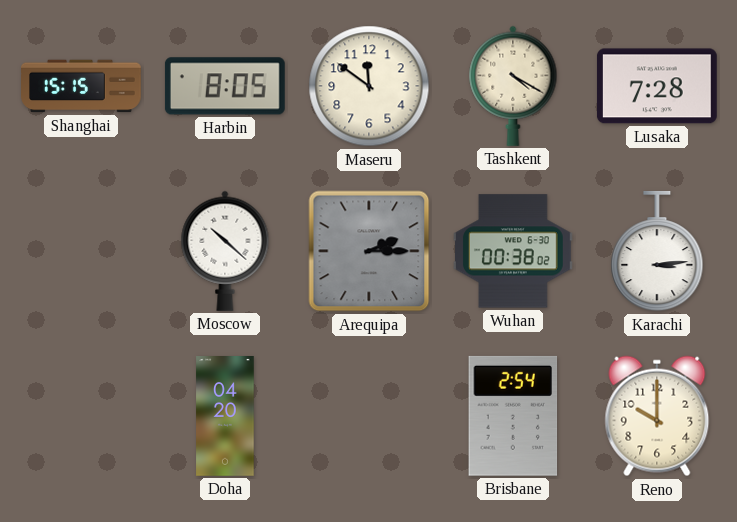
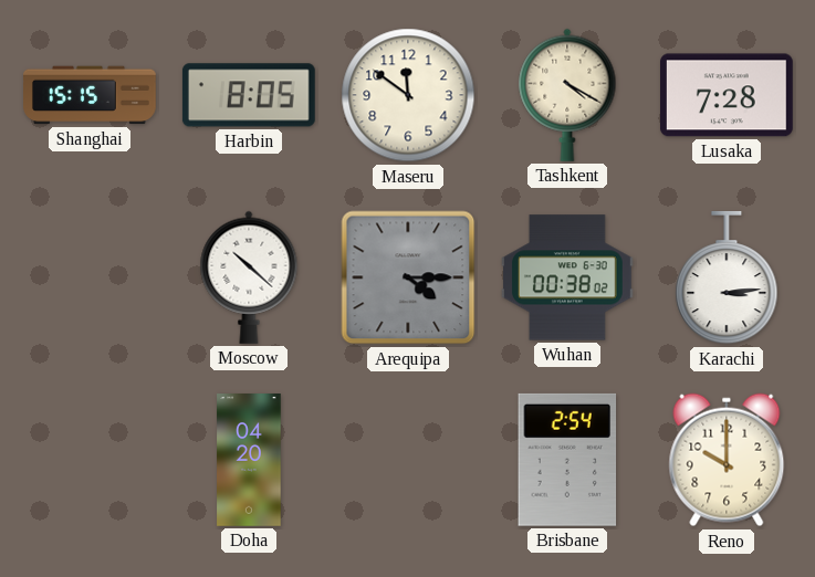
Arequipa: 2:15 -> 4:15
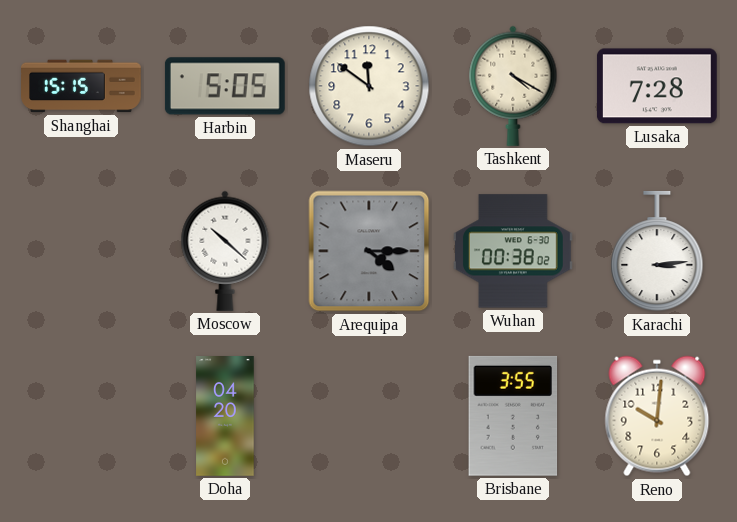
Harbin: 8:05 -> 5:05
Brisbane: 2:54 -> 3:55
Reno: 10:00 -> 10:01
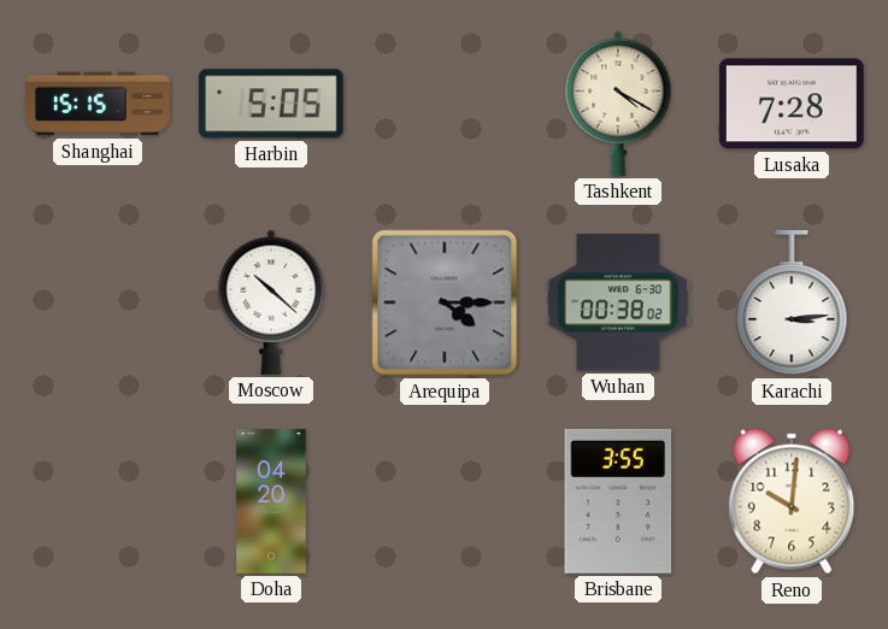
Maseru: 11:51 -> none
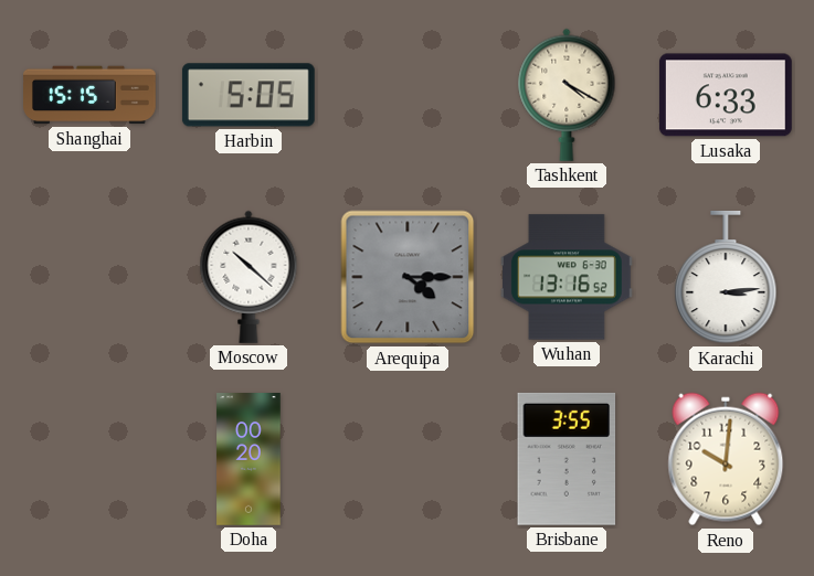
Lusaka: 7:28 -> 6:33
Wuhan: 00:38 -> 13:16
Doha: 04:20 -> 00:20
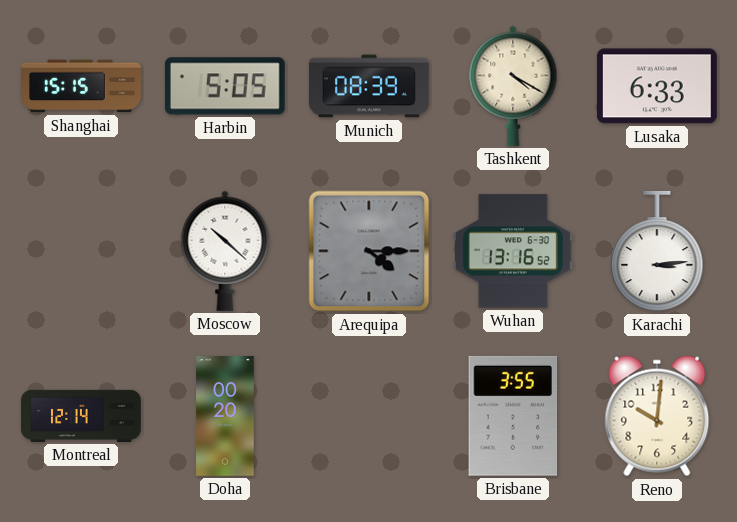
Munich: none -> 08:39
Montreal: none -> 12:14
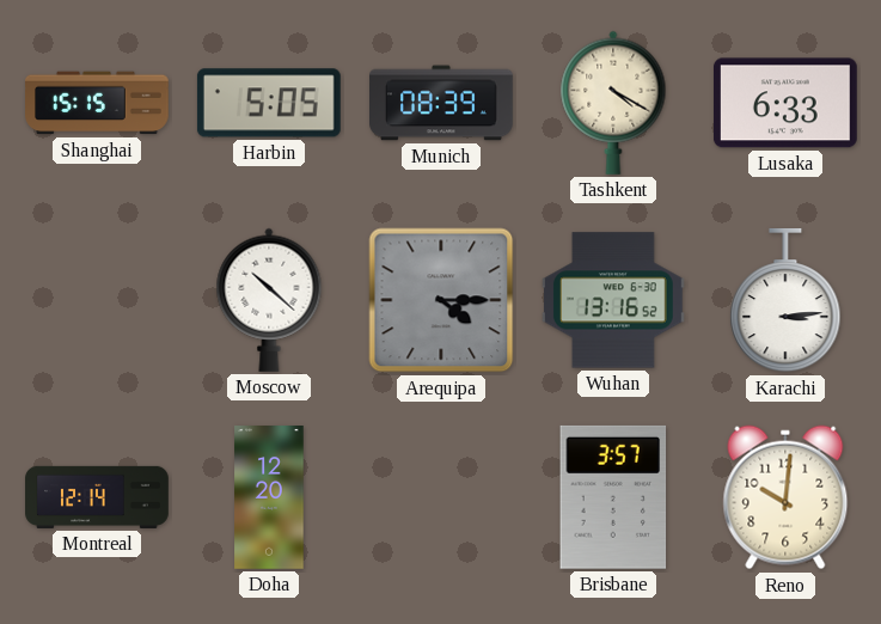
Doha: 00:20 -> 12:20
Brisbane: 3:55 -> 3:57
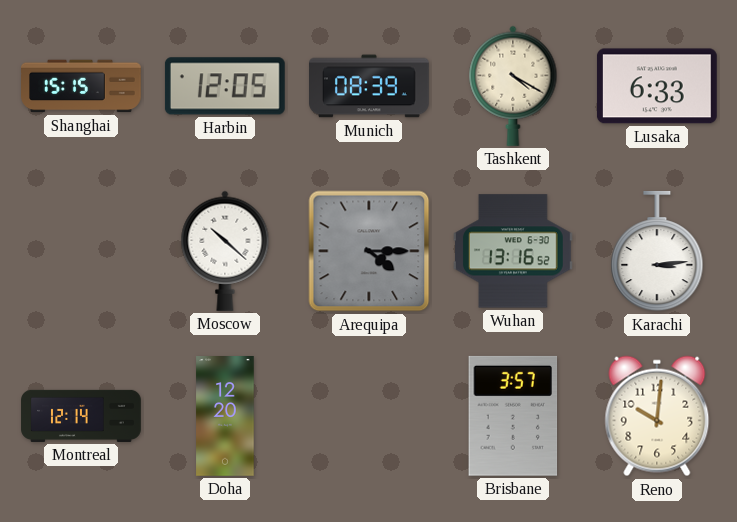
Harbin: 5:05 -> 12:05
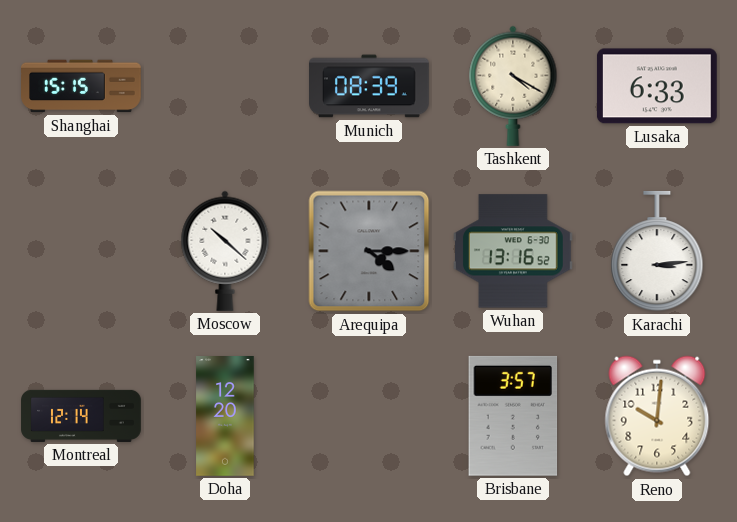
Harbin: 12:05 -> none
